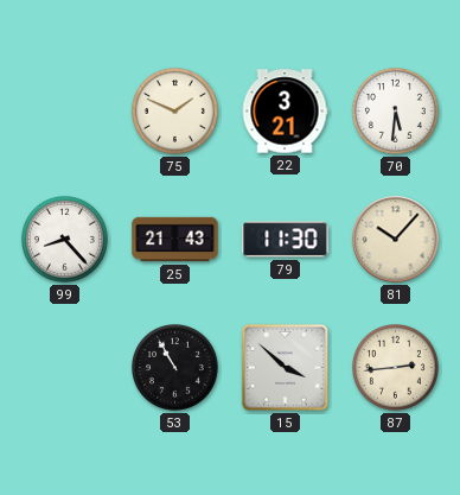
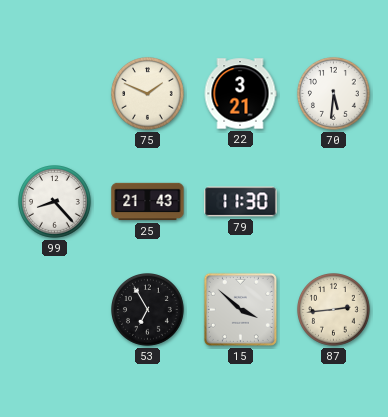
81: 10:07 -> none
53: 10:55 -> 6:55
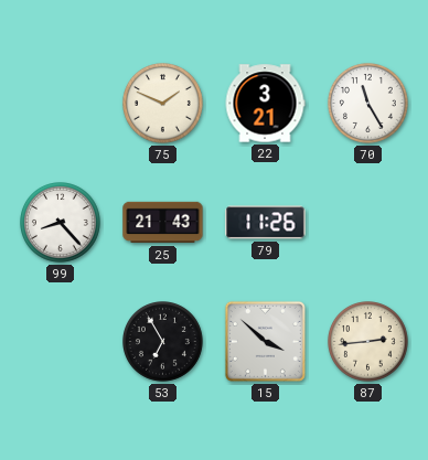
70: 5:31 -> 11:25
79: 11:30 -> 11:26
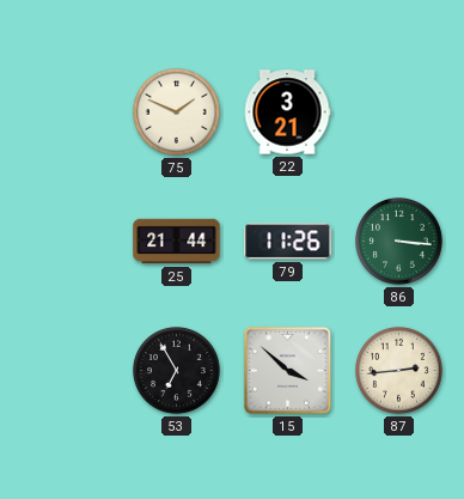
70: 11:25 -> none
99: 8:23 -> none
25: 21:43 -> 21:44
86: none -> 3:16
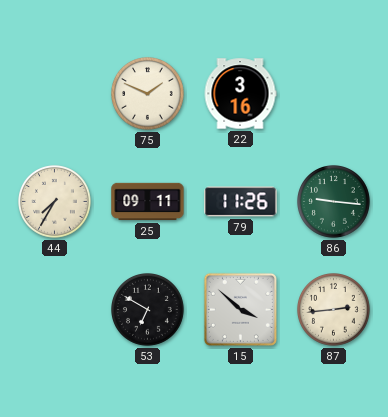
22: 3:21 -> 3:16
44: none -> 7:35
25: 21:44 -> 09:11
86: 3:16 -> 9:16
53: 6:55 -> 6:50
